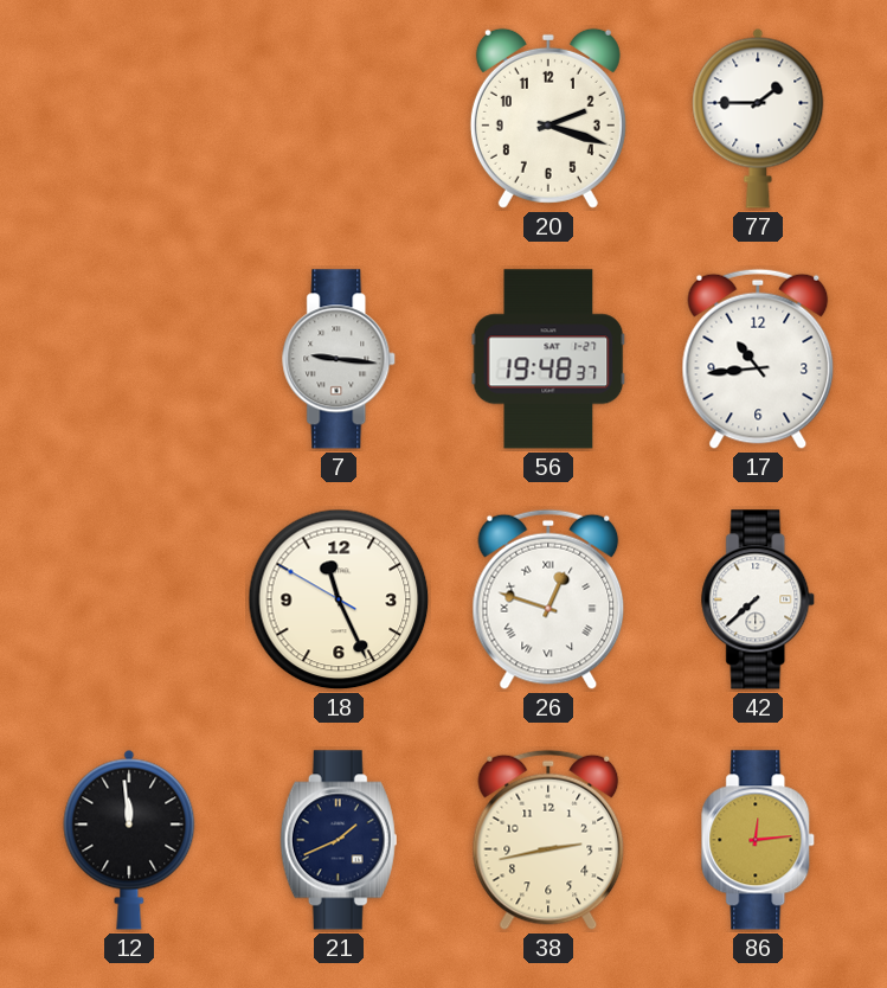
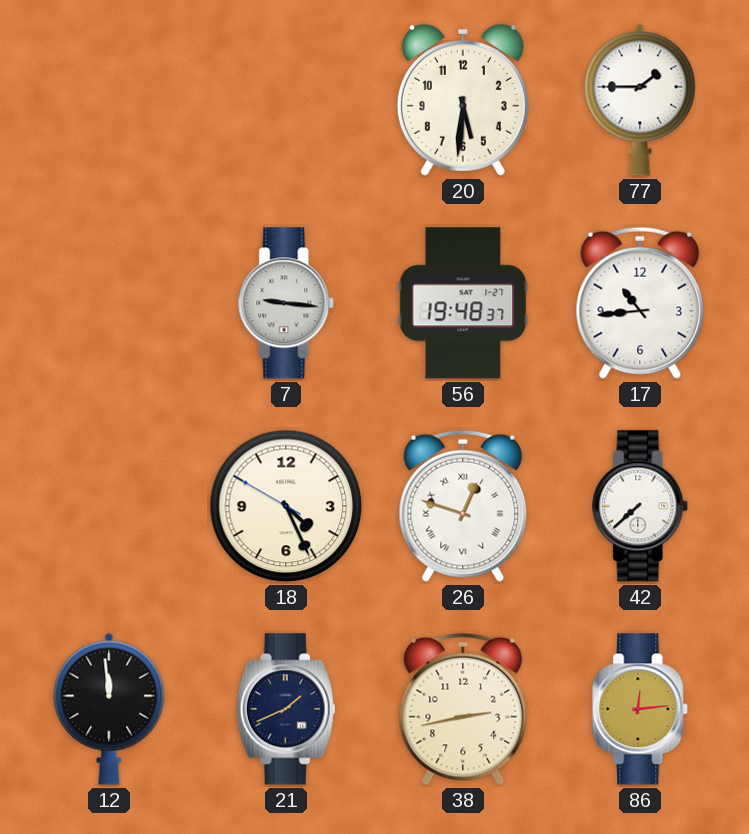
20: 2:18 -> 5:31
18: 11:25 -> 4:25
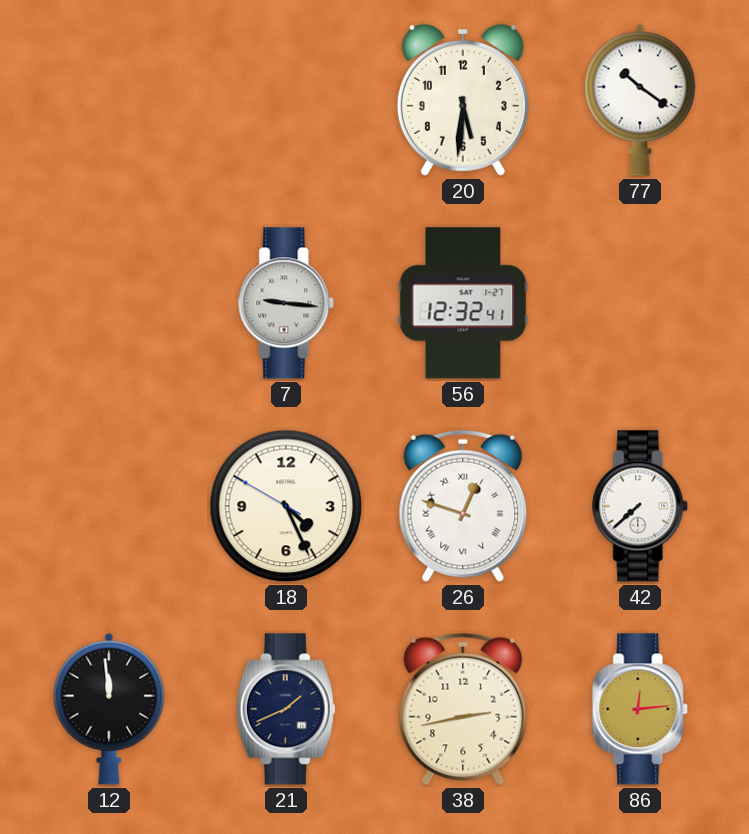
77: 1:45 -> 10:21
56: 19:48 -> 12:32
17: 10:44 -> none
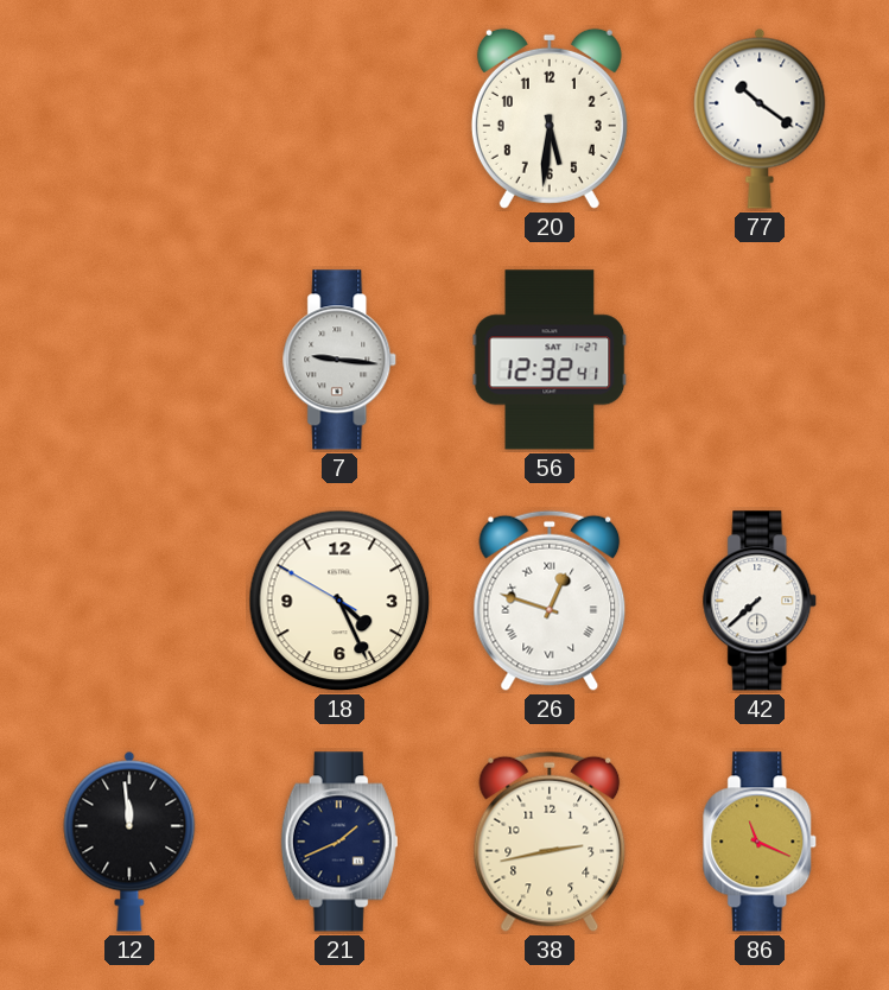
86: 12:14 -> 11:19
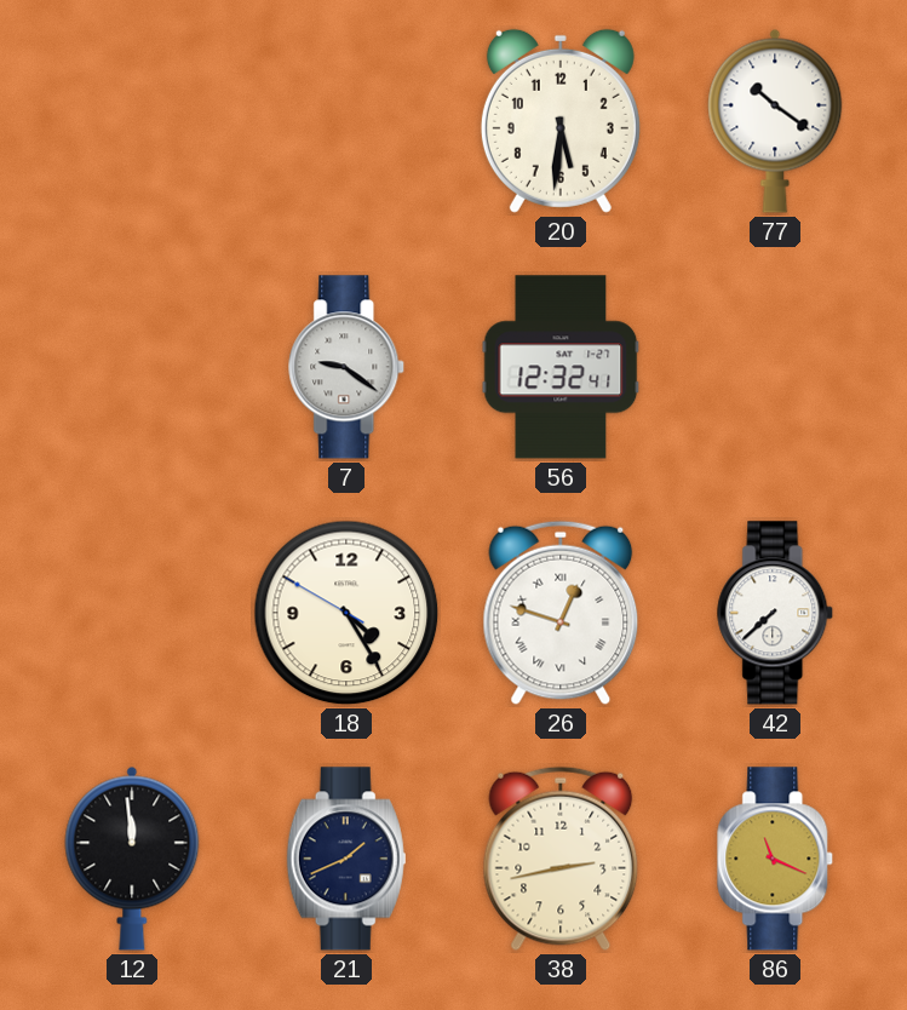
7: 9:16 -> 9:21
18: 4:25 -> 4:24
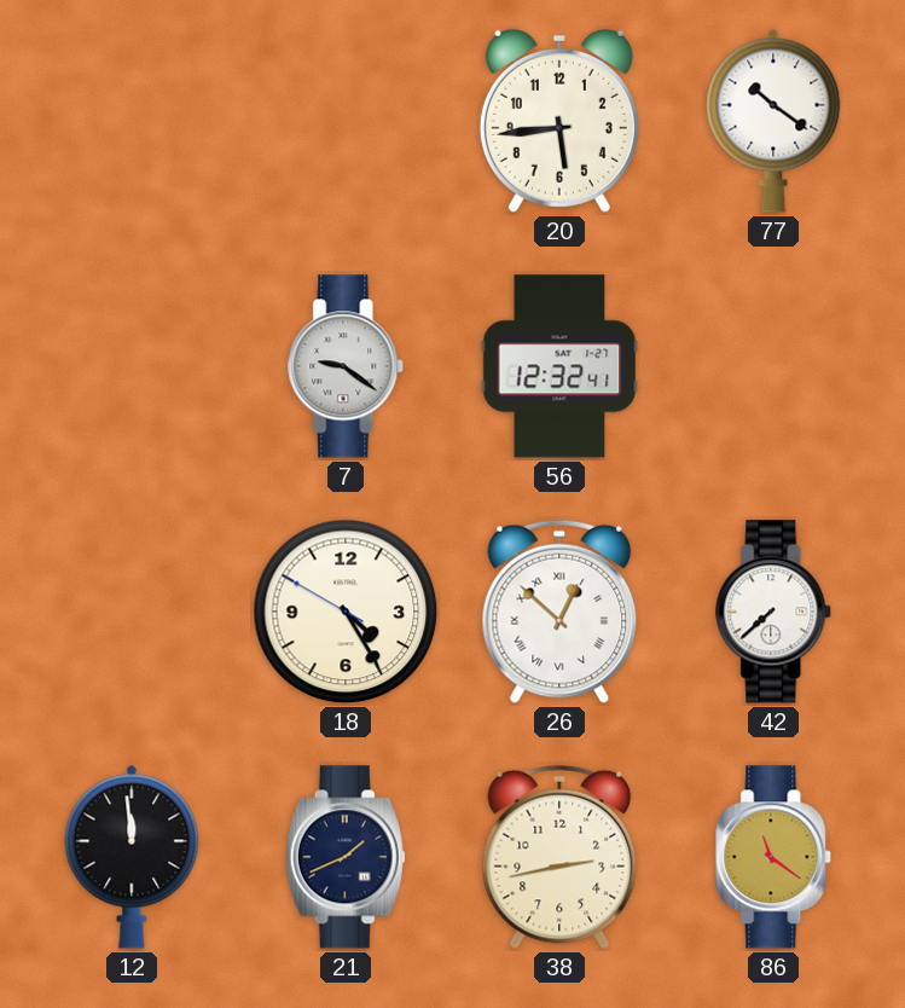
20: 5:31 -> 5:44
26: 12:48 -> 12:52
86: 11:19 -> 11:21
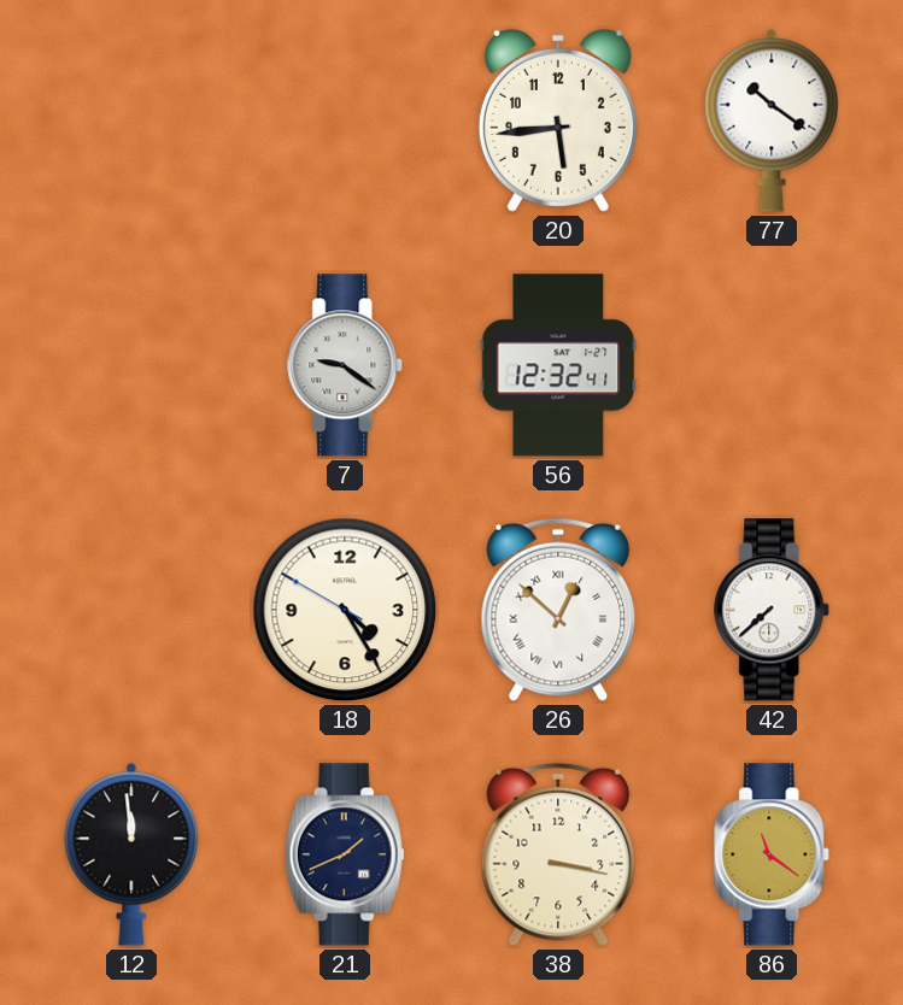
38: 2:43 -> 3:17
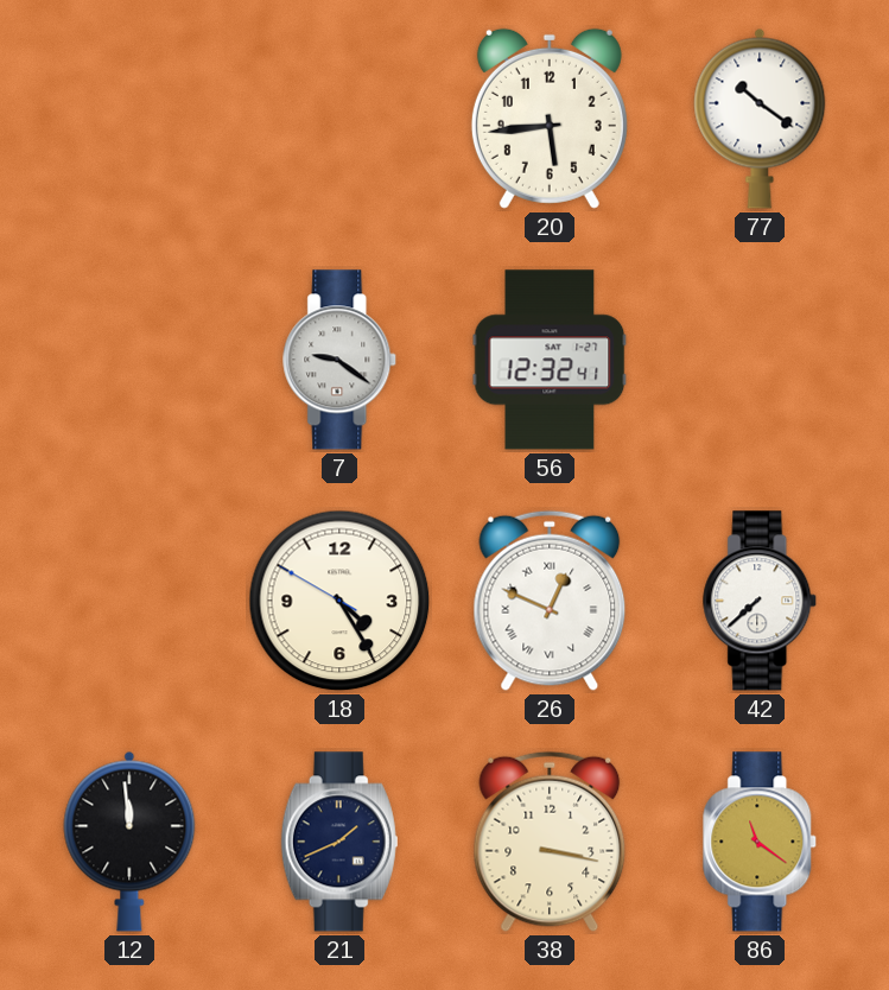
26: 12:52 -> 12:49
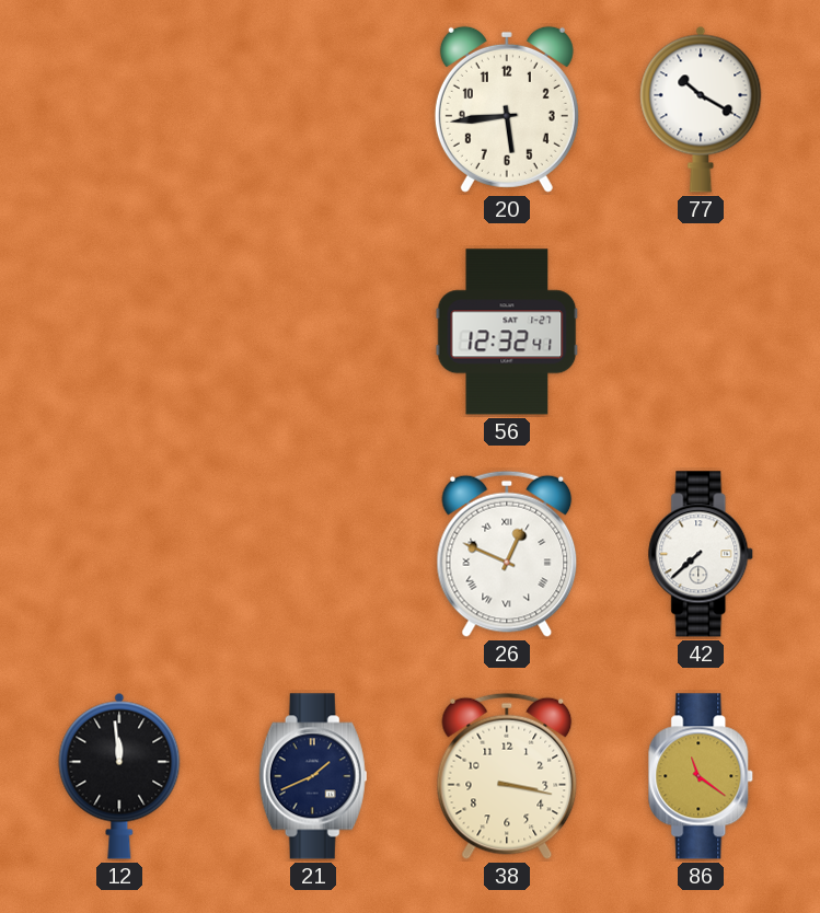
77: 10:21 -> 10:20
7: 9:21 -> none
18: 4:24 -> none
